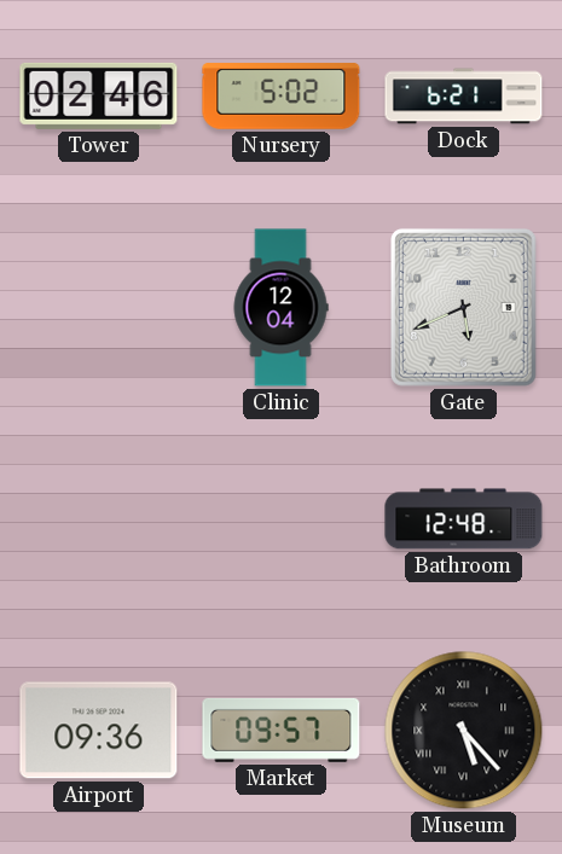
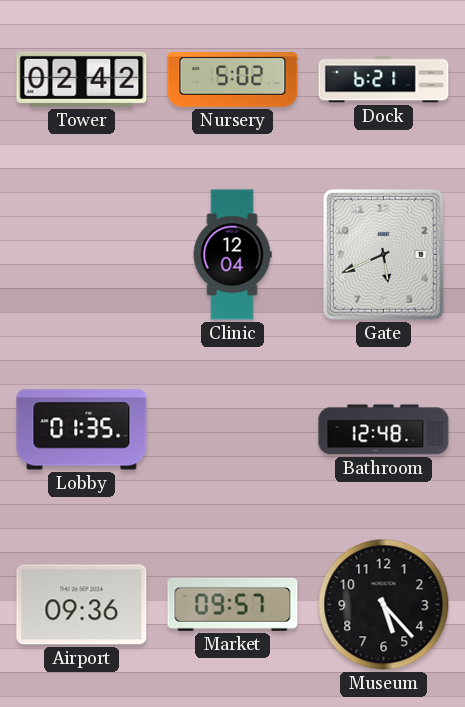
Tower: 02:46 -> 02:42
Lobby: none -> 01:35
Museum numerals: Roman -> Arabic
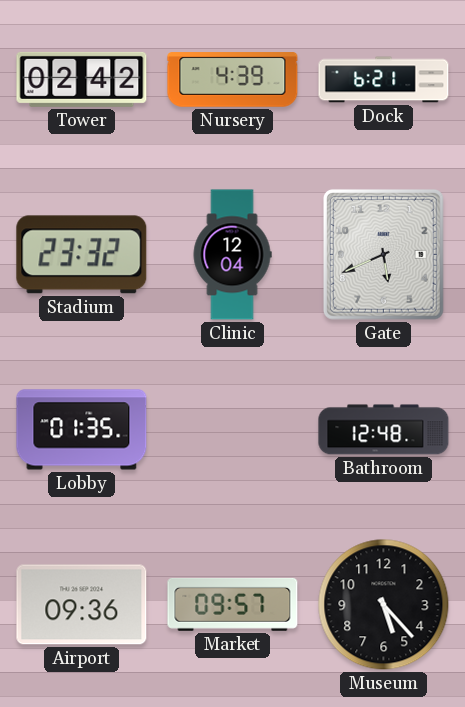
Nursery: 5:02 -> 4:39
Stadium: none -> 23:32
